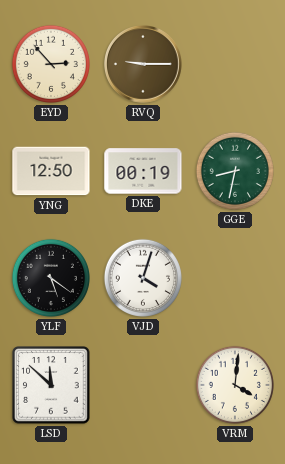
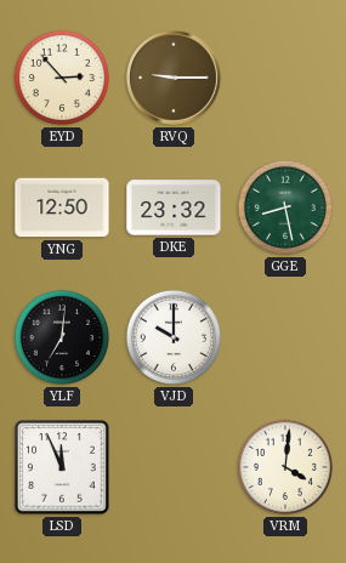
DKE: 00:19 -> 23:32
GGE: 8:32 -> 8:28
YLF: 5:21 -> 7:01
VJD: 4:03 -> 10:00
LSD: 11:52 -> 11:56
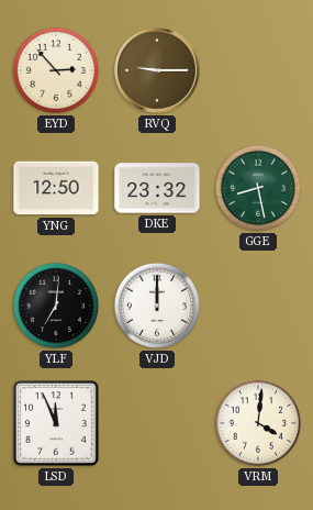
VJD: 10:00 -> 12:00
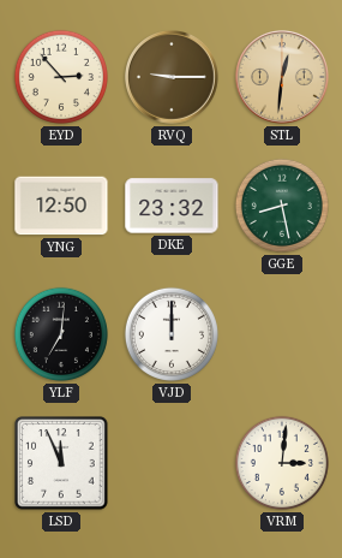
STL: none -> 12:31
VRM: 4:01 -> 3:01
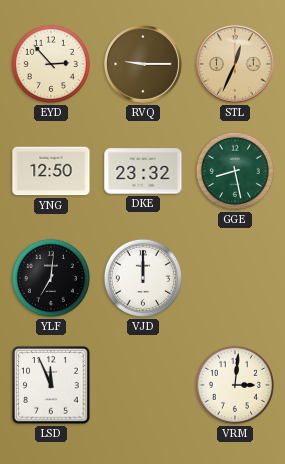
STL: 12:31 -> 12:34
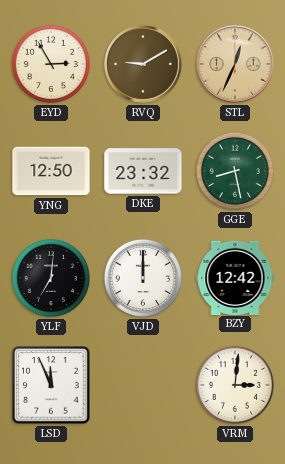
EYD: 2:53 -> 2:55
RVQ: 9:15 -> 9:10
BZY: none -> 12:42
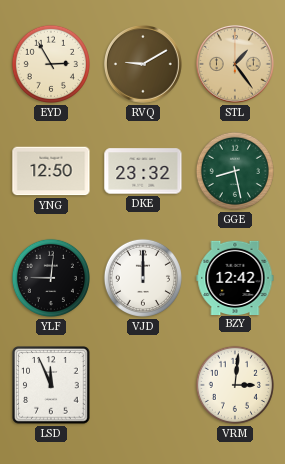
STL: 12:34 -> 1:24
YLF: 7:01 -> 9:01
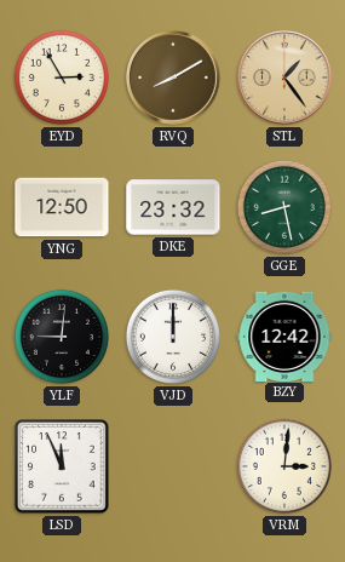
RVQ: 9:10 -> 8:10
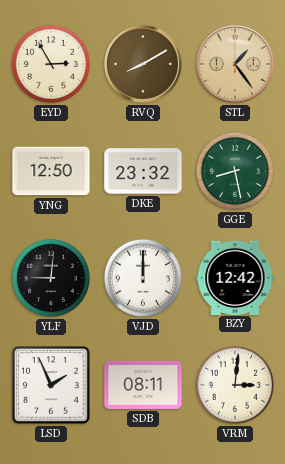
LSD: 11:56 -> 1:56
SDB: none -> 08:11
